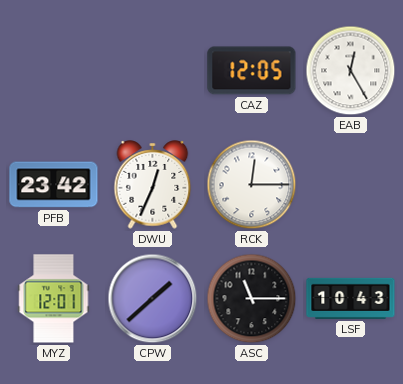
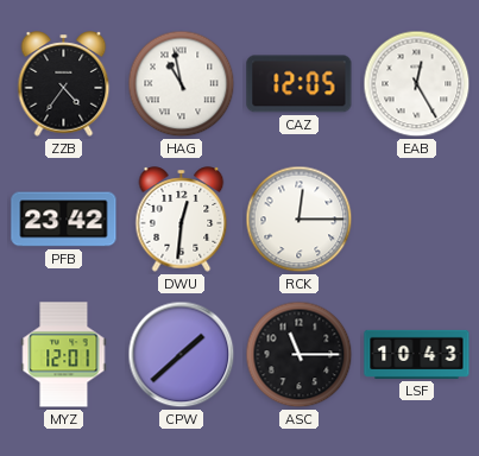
ZZB: none -> 4:36
HAG: none -> 10:58
DWU: 12:34 -> 12:31
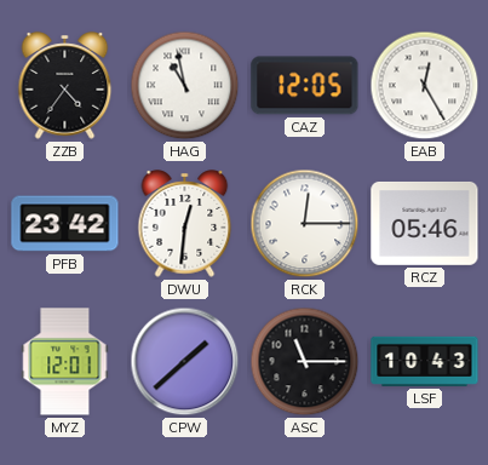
RCZ: none -> 05:46
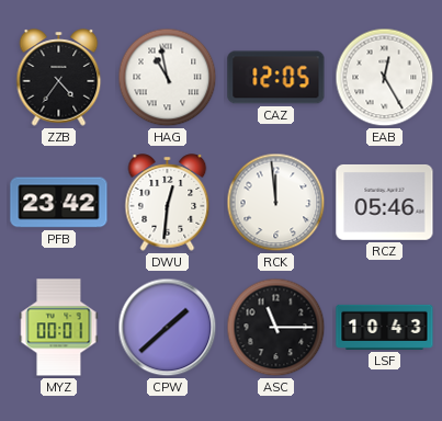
RCK: 12:15 -> 11:59
MYZ: 12:01 -> 00:01
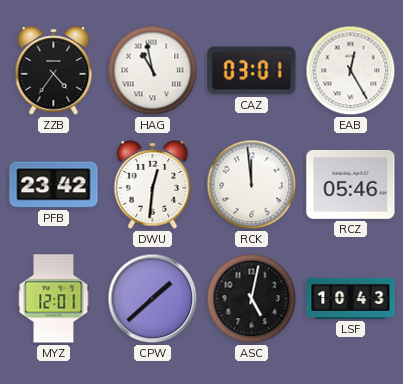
CAZ: 12:05 -> 03:01
MYZ: 00:01 -> 12:01
ASC: 11:15 -> 5:02
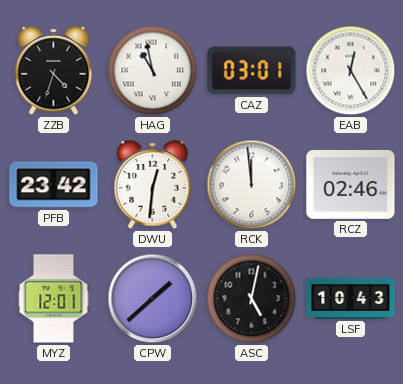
ZZB: 4:36 -> 4:33
RCZ: 05:46 -> 02:46
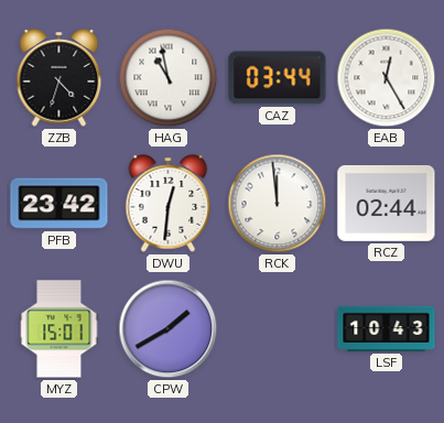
CAZ: 03:01 -> 03:44
RCZ: 02:46 -> 02:44
MYZ: 12:01 -> 15:01
CPW: 1:38 -> 1:40
ASC: 5:02 -> none
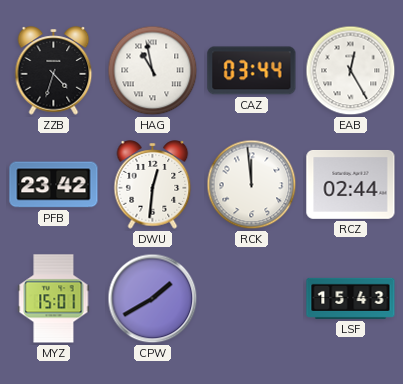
LSF: 10:43 -> 15:43
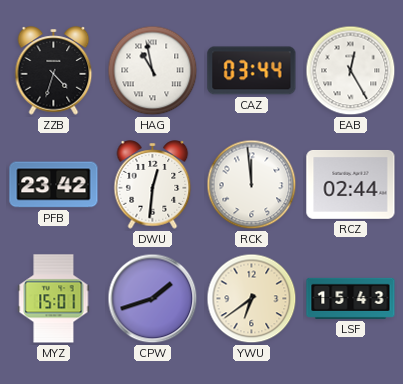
CPW: 1:40 -> 1:42
YWU: none -> 6:39
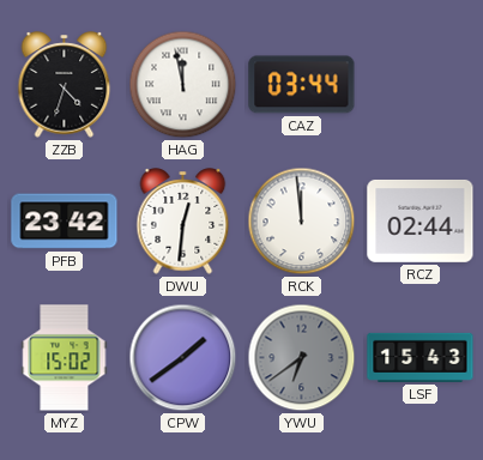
HAG: 10:58 -> 11:58
EAB: 12:25 -> none
MYZ: 15:01 -> 15:02
CPW: 1:42 -> 1:39
YWU dial: cream -> grey
